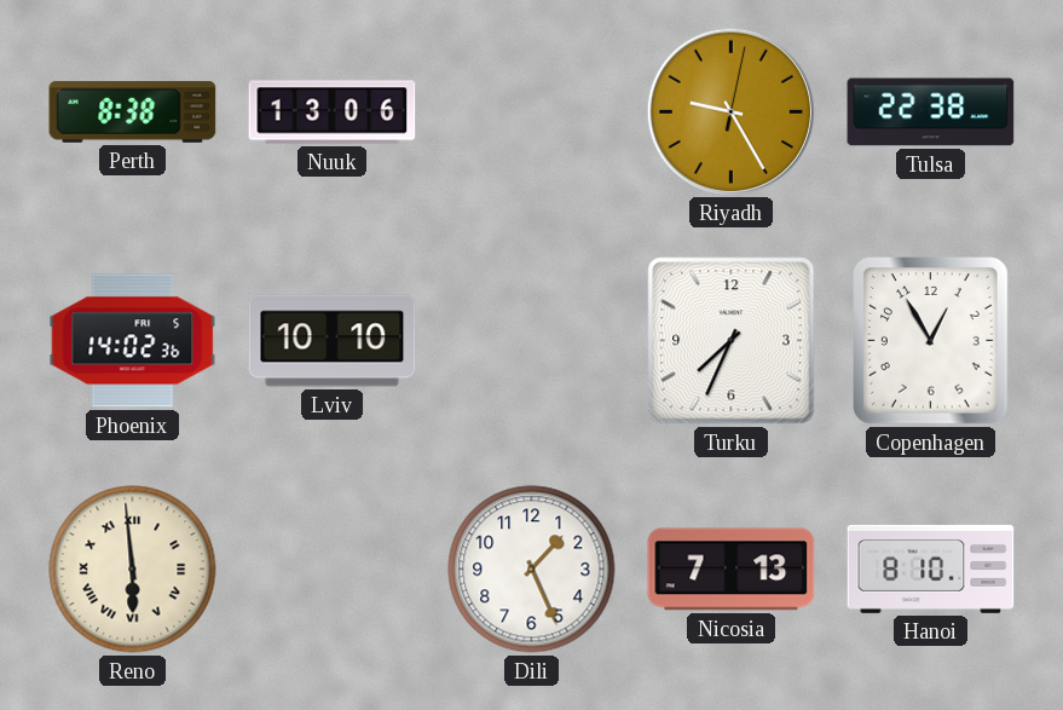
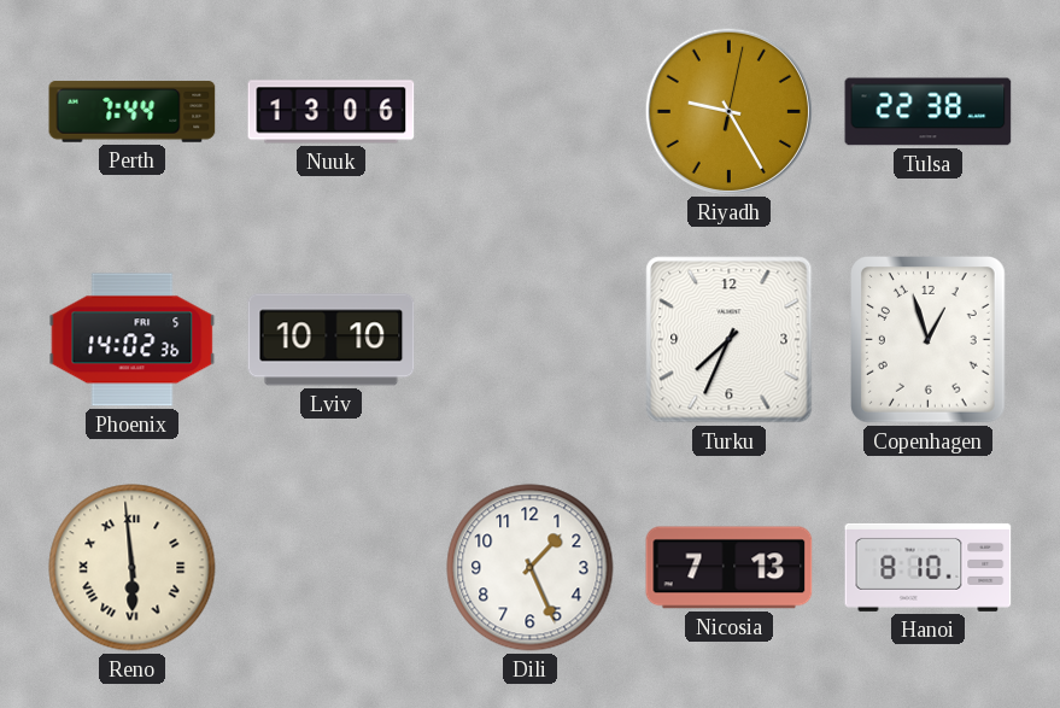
Perth: 8:38 -> 7:44
Copenhagen: 12:55 -> 12:57
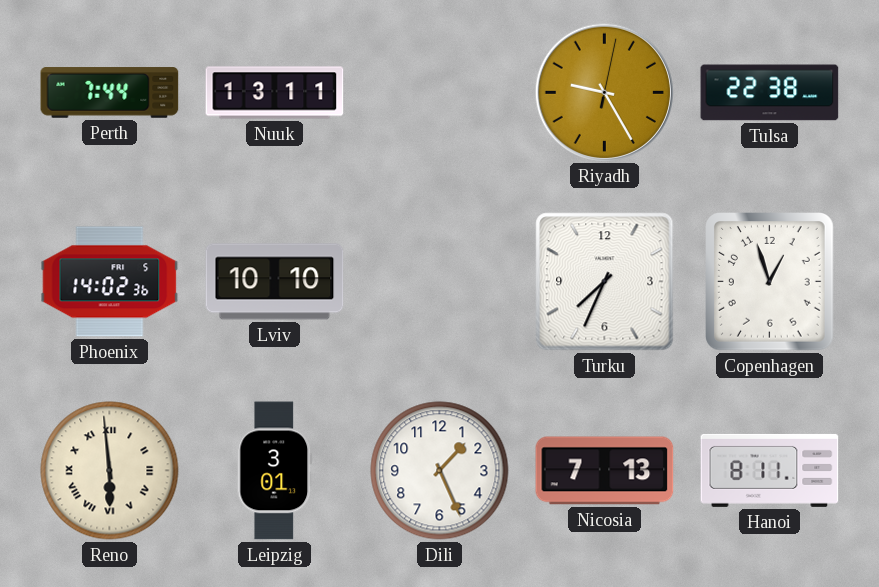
Nuuk: 13:06 -> 13:11
Leipzig: none -> 3:01
Hanoi: 8:10 -> 8:11
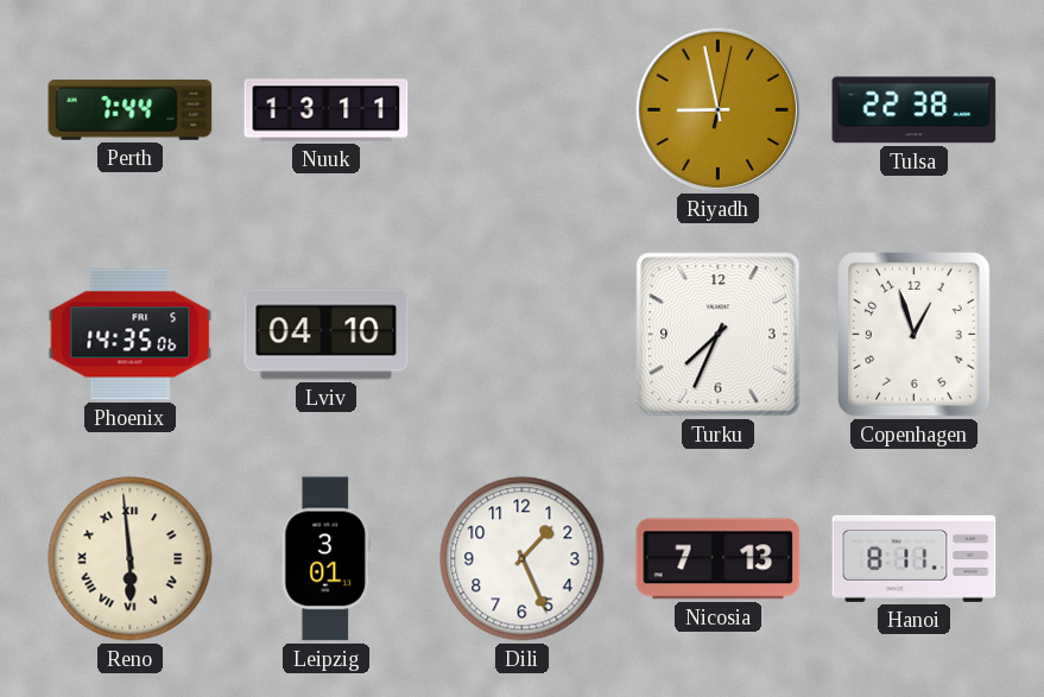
Riyadh: 9:25 -> 8:58
Phoenix: 14:02 -> 14:35
Lviv: 10:10 -> 04:10
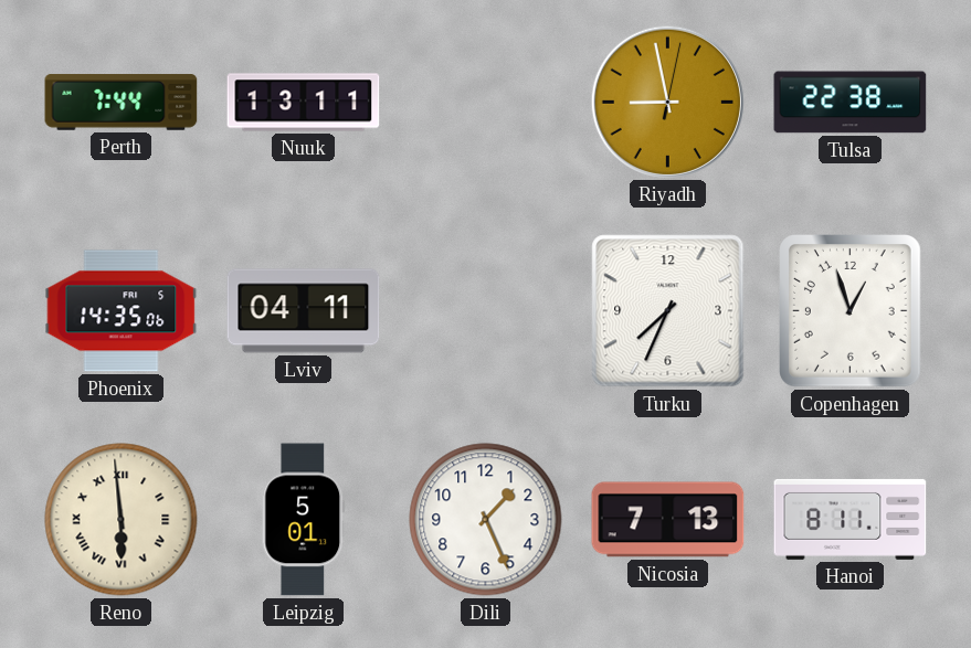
Lviv: 04:10 -> 04:11
Leipzig: 3:01 -> 5:01
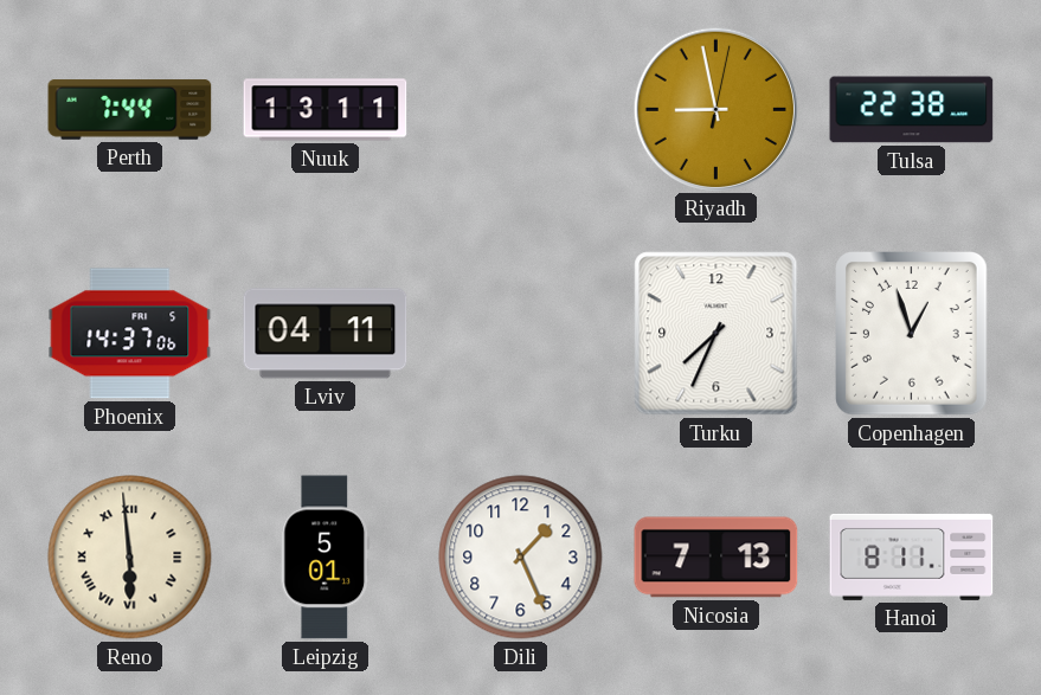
Phoenix: 14:35 -> 14:37
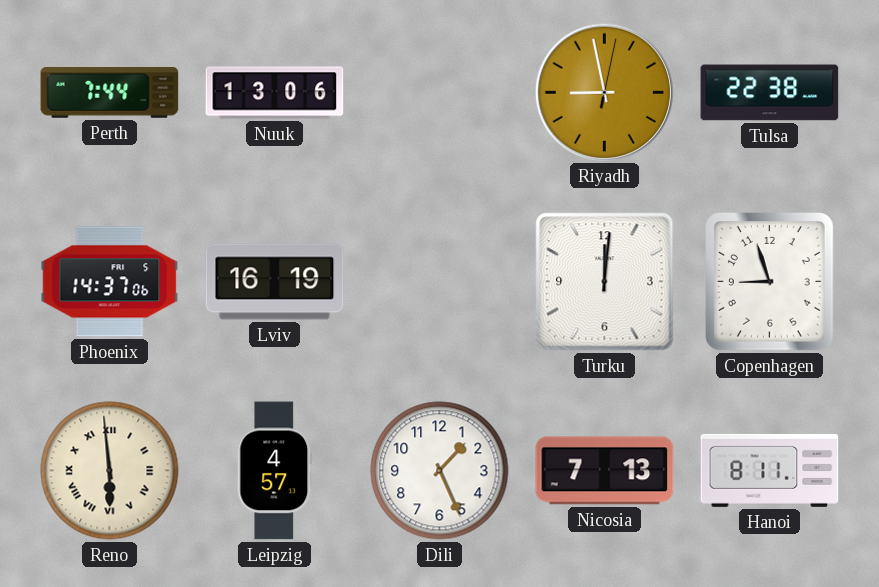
Nuuk: 13:11 -> 13:06
Lviv: 04:11 -> 16:19
Turku: 7:34 -> 12:01
Copenhagen: 12:57 -> 8:57
Leipzig: 5:01 -> 4:57
